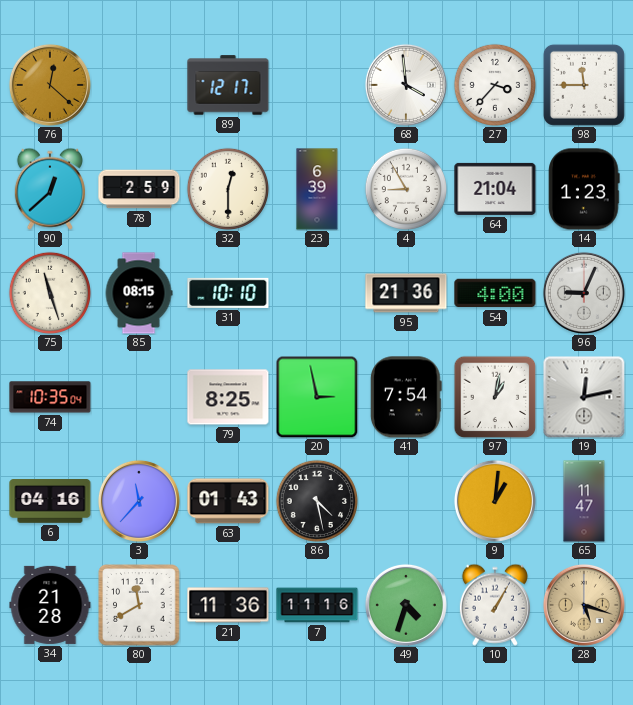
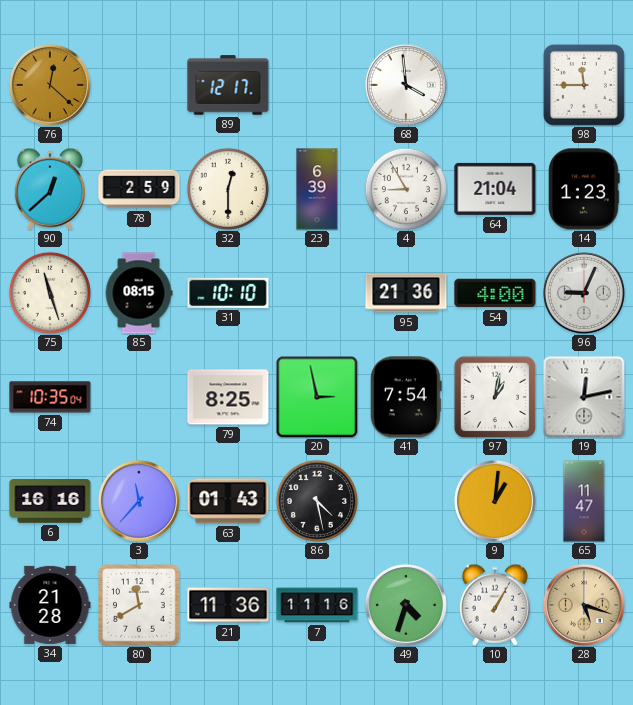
27: 3:37 -> none
6: 04:16 -> 16:16
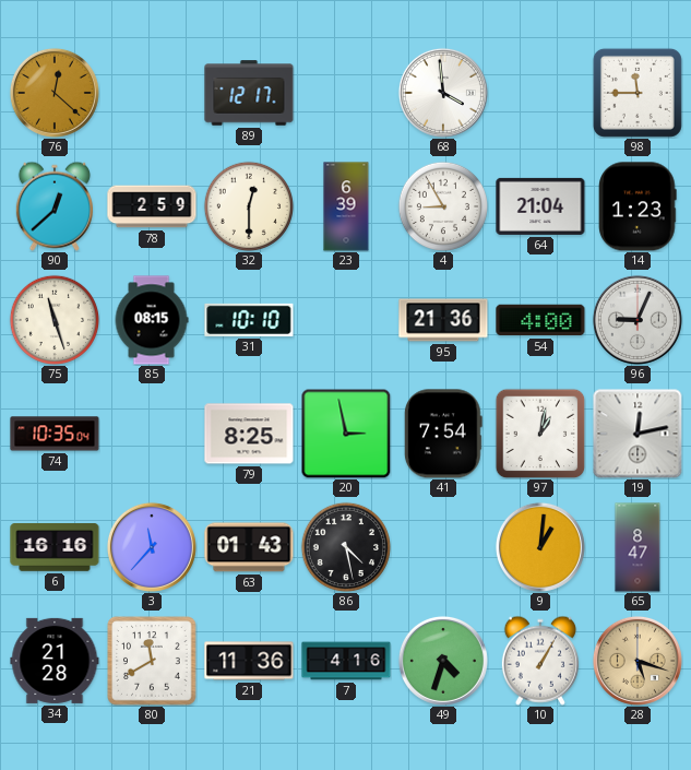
65: 11:47 -> 8:47
7: 11:16 -> 4:16
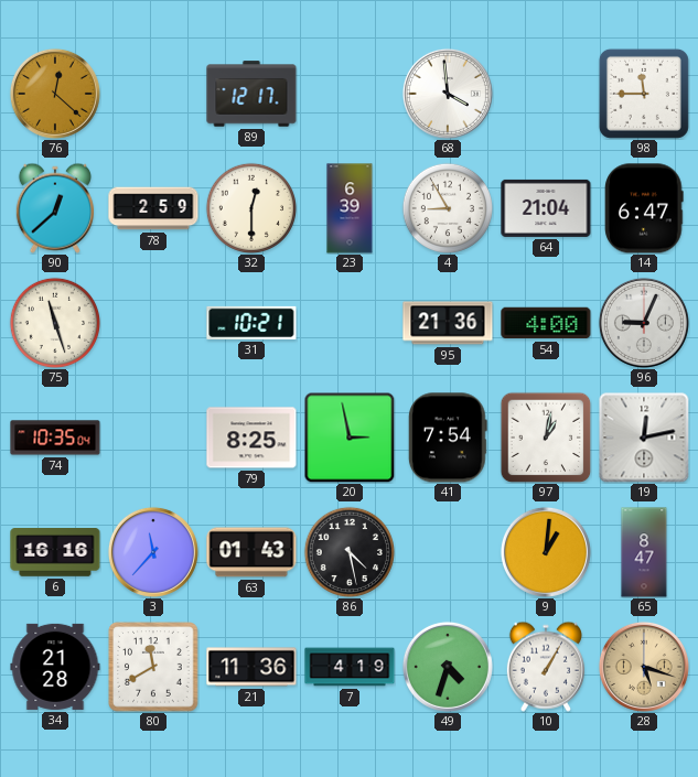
14: 1:23 -> 6:47
85: 08:15 -> none
31: 10:10 -> 10:21
7: 4:16 -> 4:19
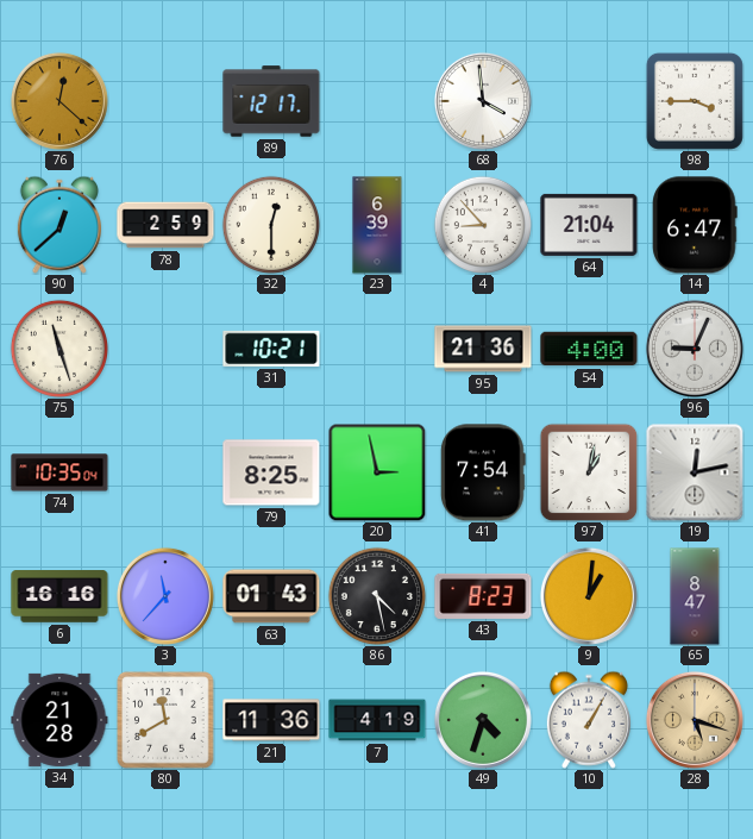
98: 11:45 -> 3:45
4: 8:55 -> 8:53
43: none -> 8:23
